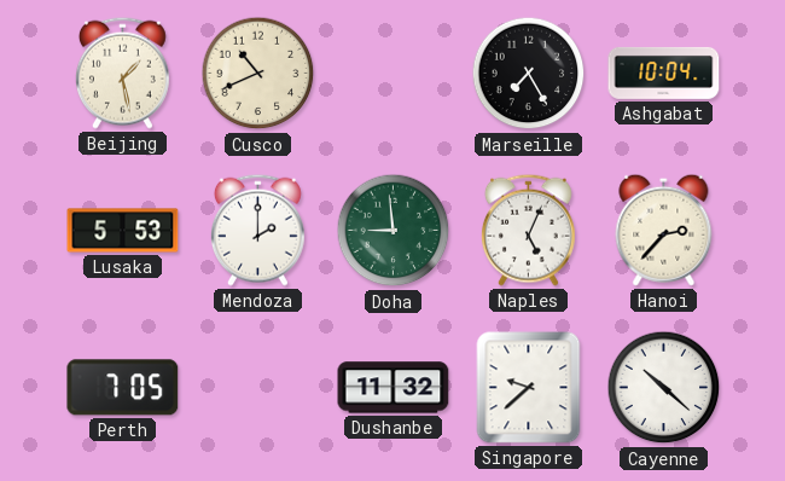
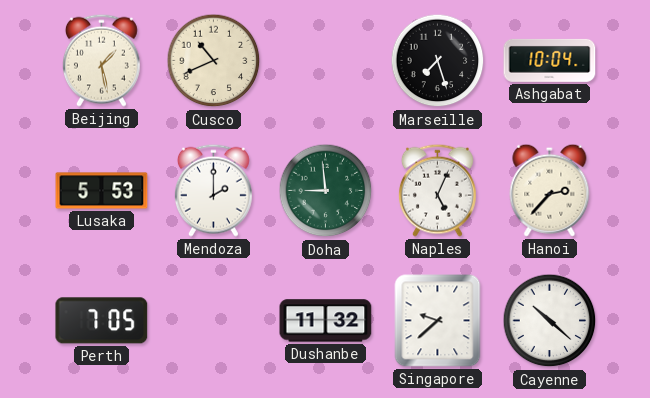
Marseille: 7:25 -> 7:27
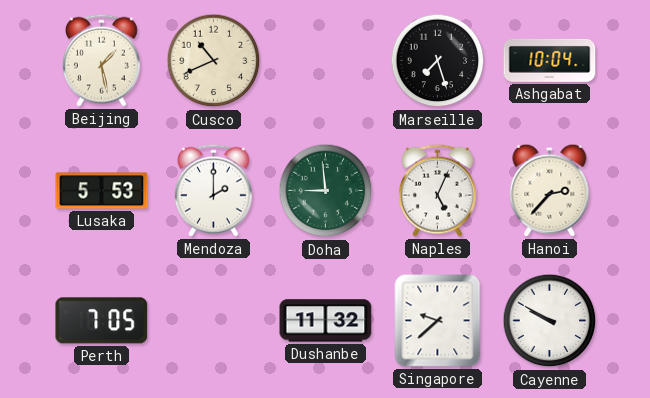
Cayenne: 10:22 -> 9:50
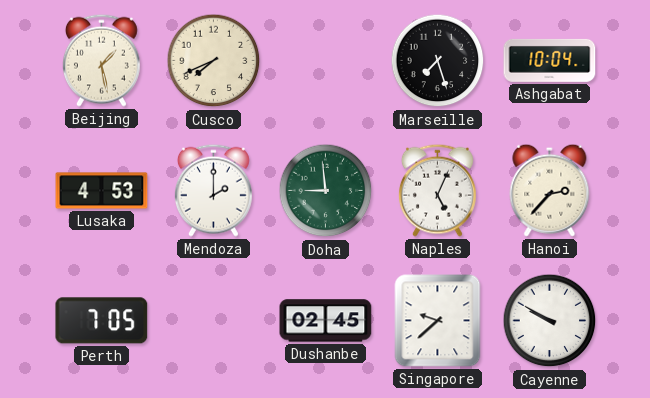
Cusco: 10:41 -> 7:41
Lusaka: 5:53 -> 4:53
Dushanbe: 11:32 -> 02:45
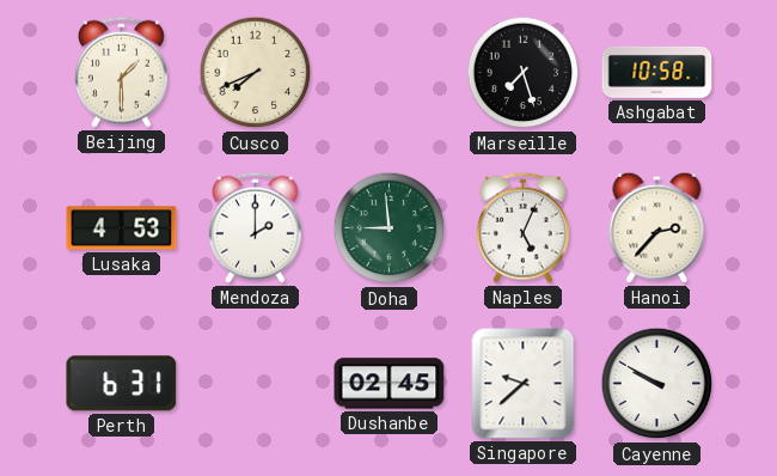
Beijing: 1:28 -> 1:30
Ashgabat: 10:04 -> 10:58
Perth: 7:05 -> 6:31
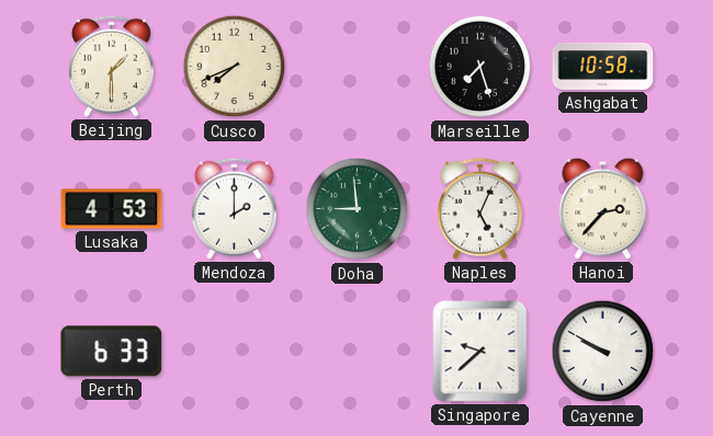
Perth: 6:31 -> 6:33
Dushanbe: 02:45 -> none
